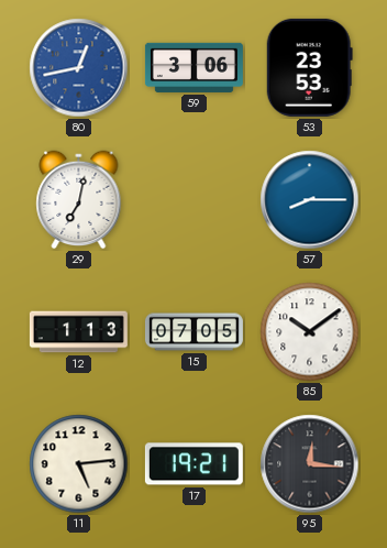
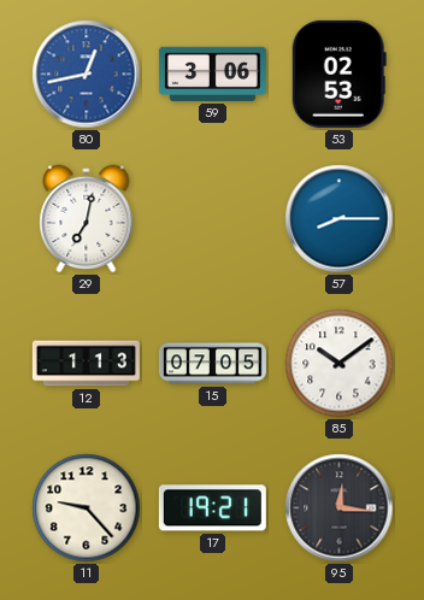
53: 23:53 -> 02:53
11: 5:14 -> 9:23
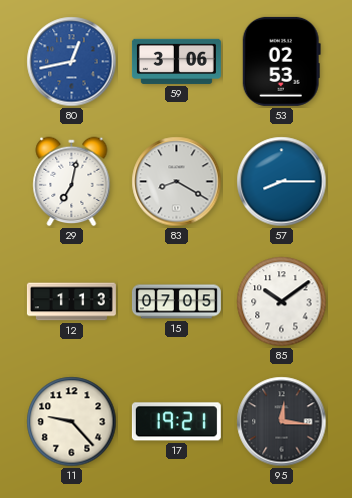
83: none -> 8:20
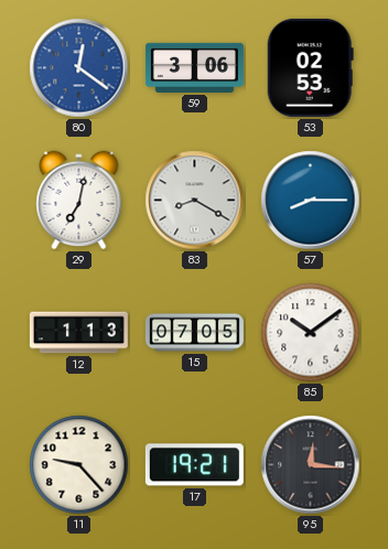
80: 12:43 -> 12:21
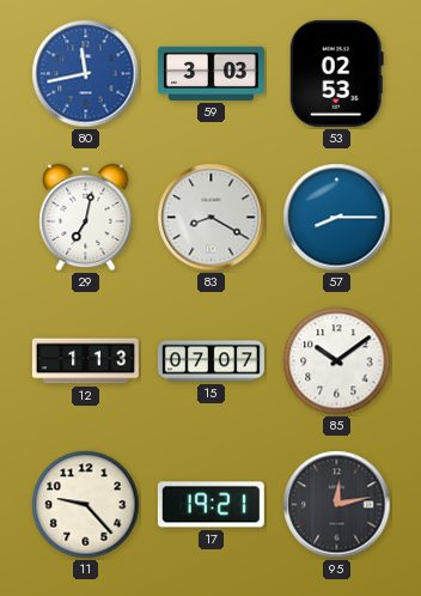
80: 12:21 -> 11:43
59: 3:06 -> 3:03
15: 07:05 -> 07:07
95: 12:16 -> 12:13
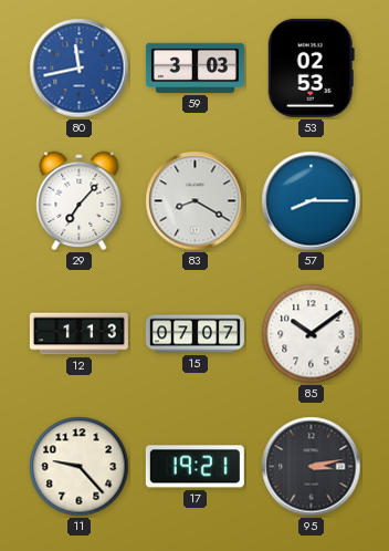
29: 7:02 -> 7:07
95: 12:13 -> 3:13
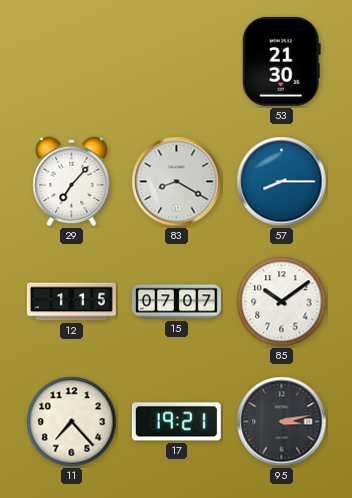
80: 11:43 -> none
59: 3:03 -> none
53: 02:53 -> 21:30
12: 1:13 -> 1:15
11: 9:23 -> 7:23
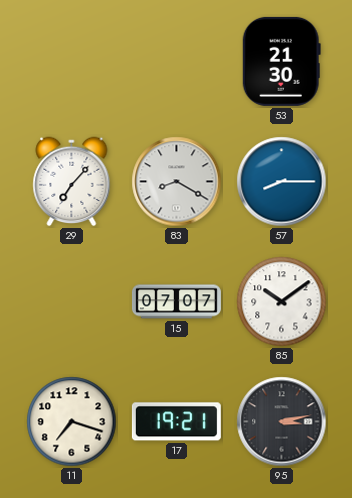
12: 1:15 -> none
11: 7:23 -> 7:18
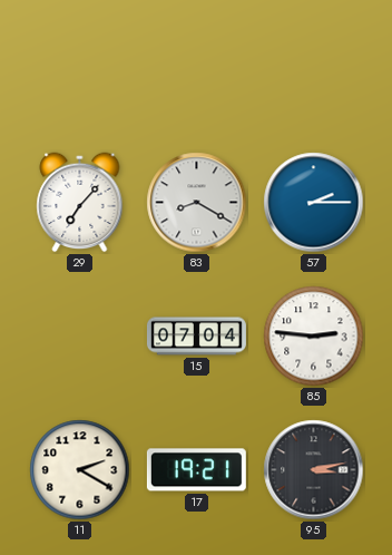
53: 21:30 -> none
57: 8:15 -> 2:15
15: 07:07 -> 07:04
85: 10:09 -> 2:46
11: 7:18 -> 2:20
